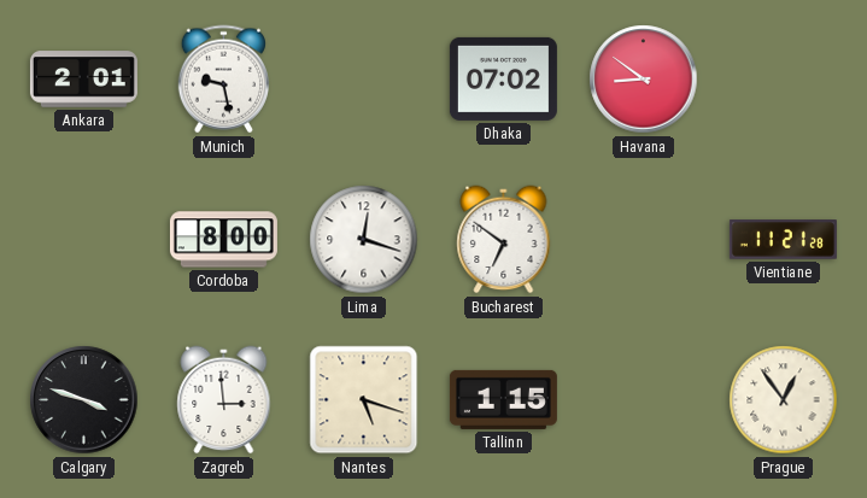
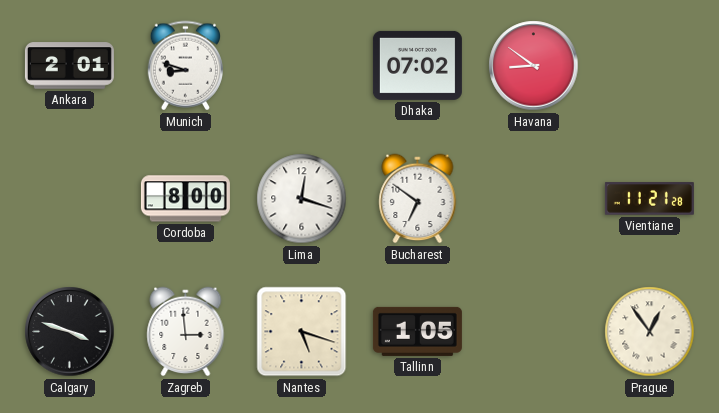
Munich: 9:28 -> 8:48
Tallinn: 1:15 -> 1:05
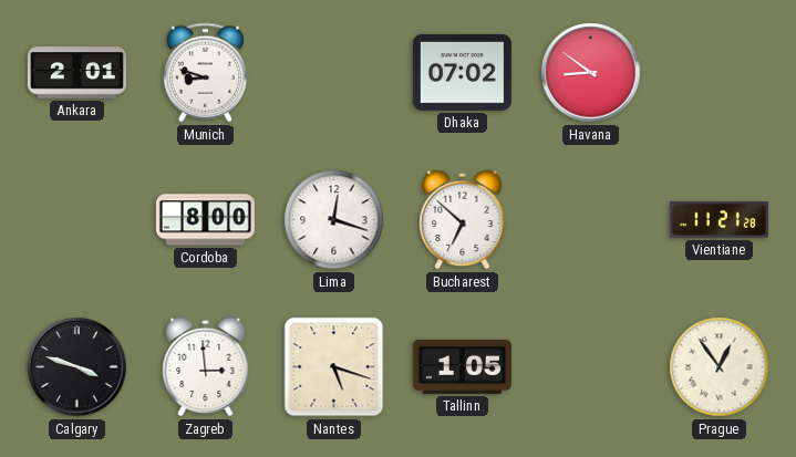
Bucharest: 6:51 -> 6:52
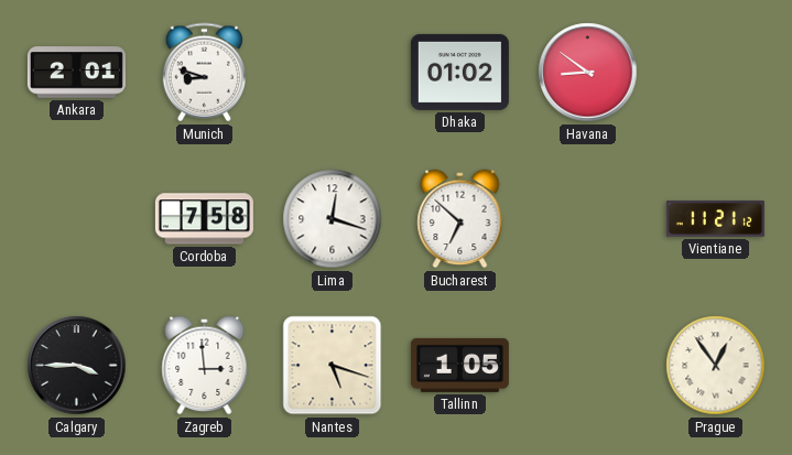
Dhaka: 07:02 -> 01:02
Cordoba: 8:00 -> 7:58
Vientiane: 11:21:28 -> 11:21:12
Calgary: 3:48 -> 3:45
